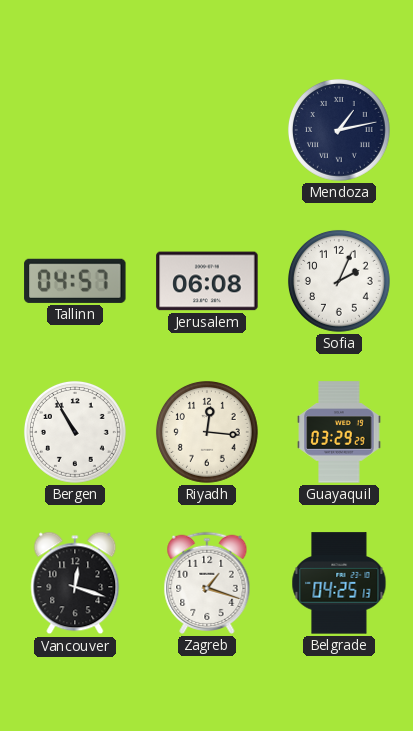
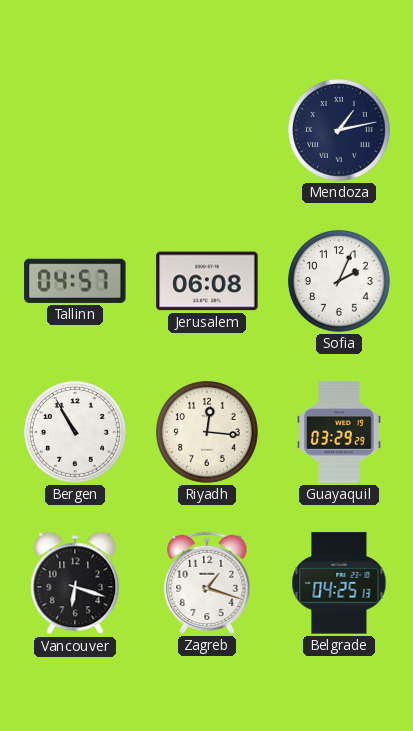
Vancouver: 12:18 -> 6:18
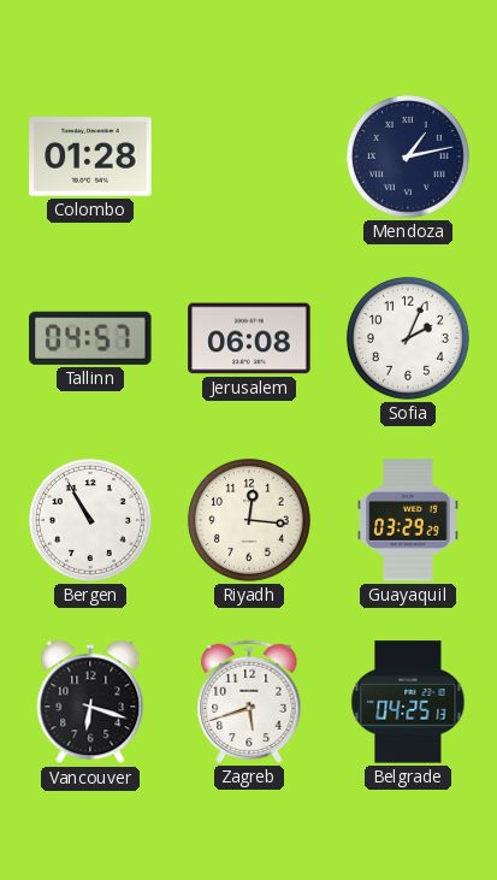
Colombo: none -> 01:28
Zagreb: 1:18 -> 5:42
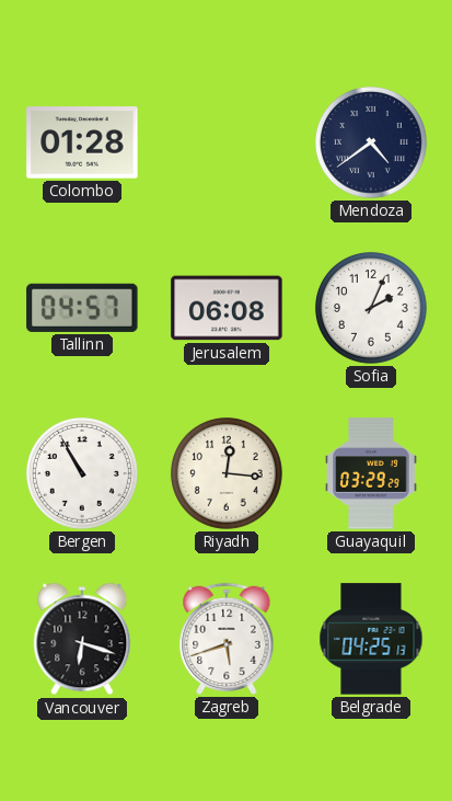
Mendoza: 1:13 -> 4:39
